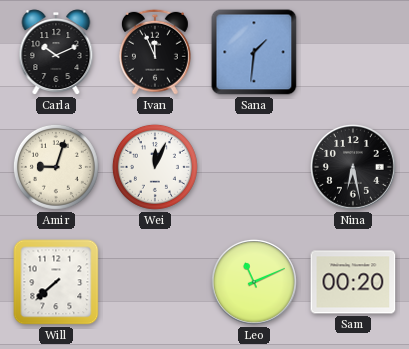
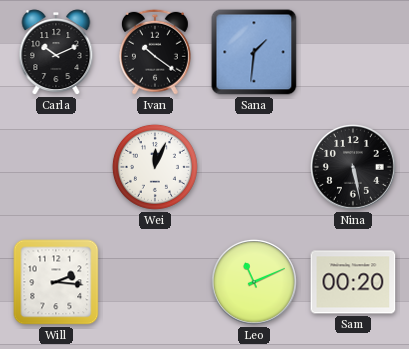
Ivan: 11:56 -> 10:21
Amir: 9:03 -> none
Nina: 6:28 -> 5:28
Will: 7:38 -> 2:16
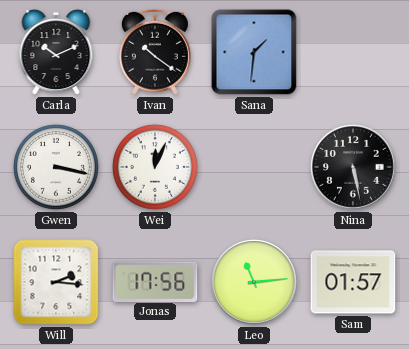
Gwen: none -> 3:17
Jonas: none -> 17:56
Leo: 11:11 -> 11:14
Sam: 00:20 -> 01:57
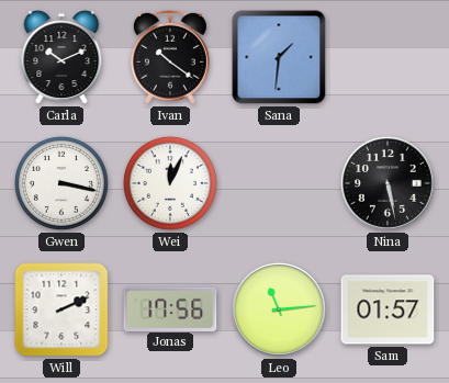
Will: 2:16 -> 2:11
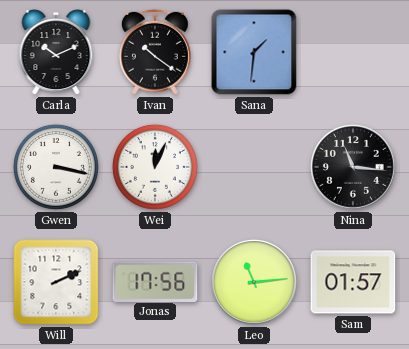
Nina: 5:28 -> 11:16
